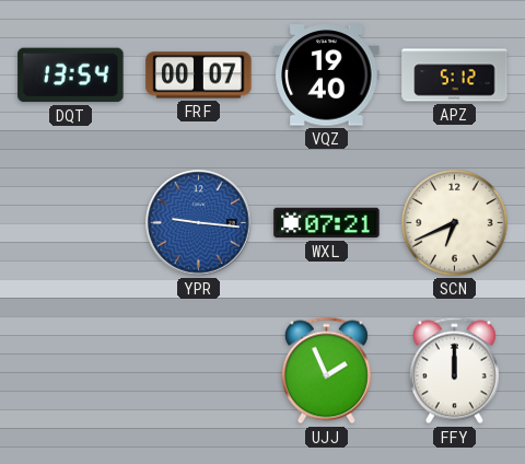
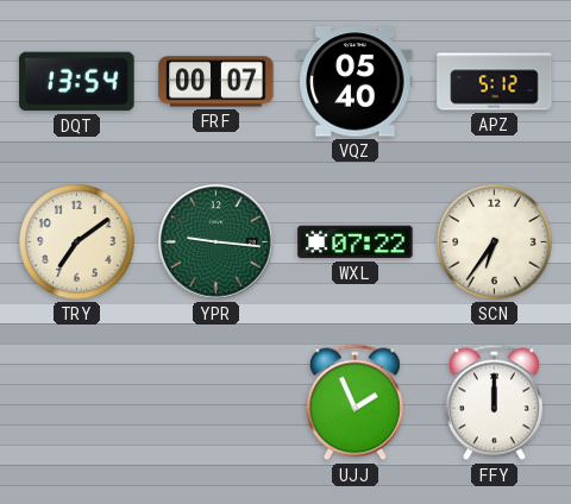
VQZ: 19:40 -> 05:40
TRY: none -> 7:09
YPR dial: blue -> green
WXL: 07:21 -> 07:22
SCN: 6:41 -> 6:36
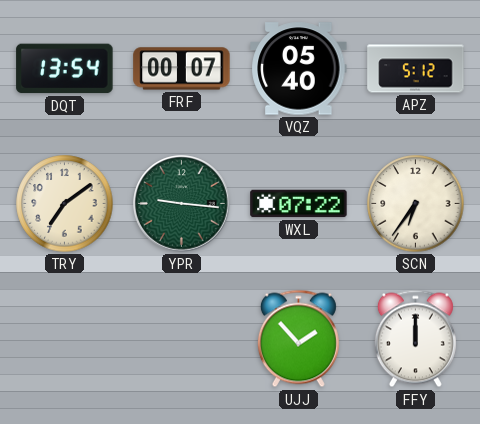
UJJ: 1:56 -> 1:53
